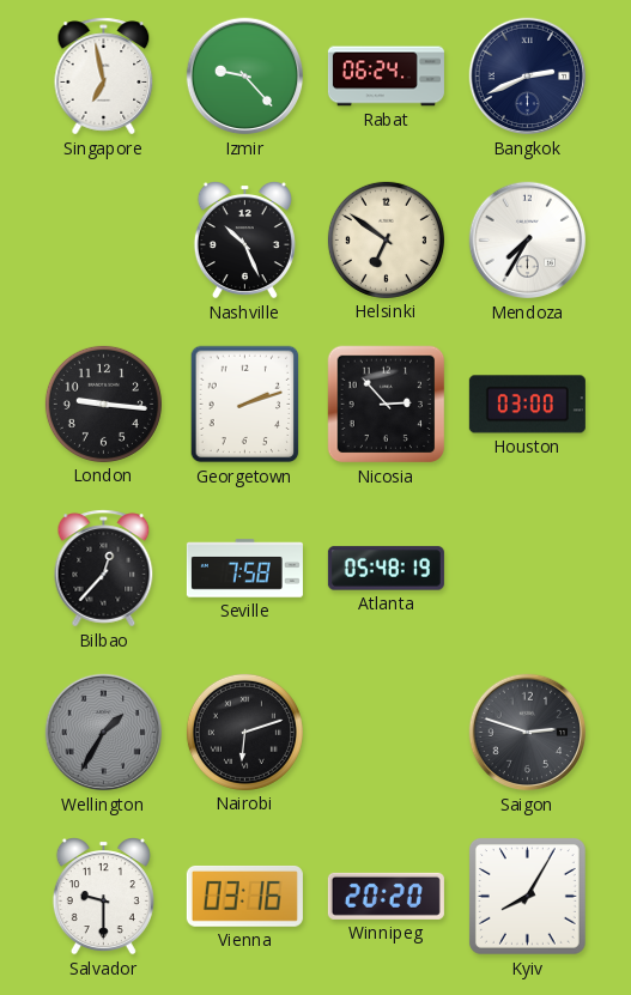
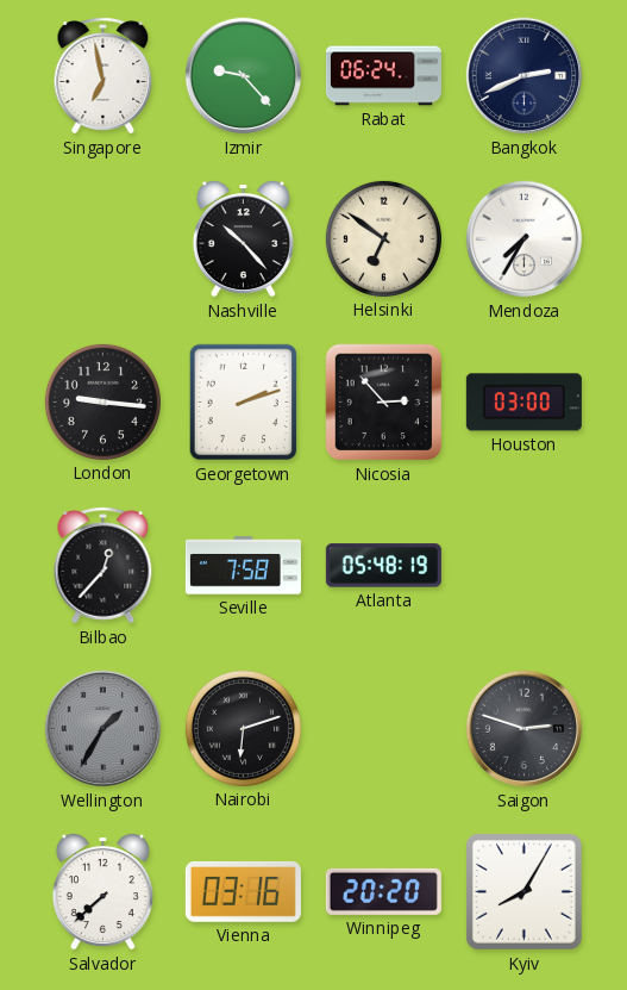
Nashville: 10:26 -> 10:23
Salvador: 9:30 -> 7:38
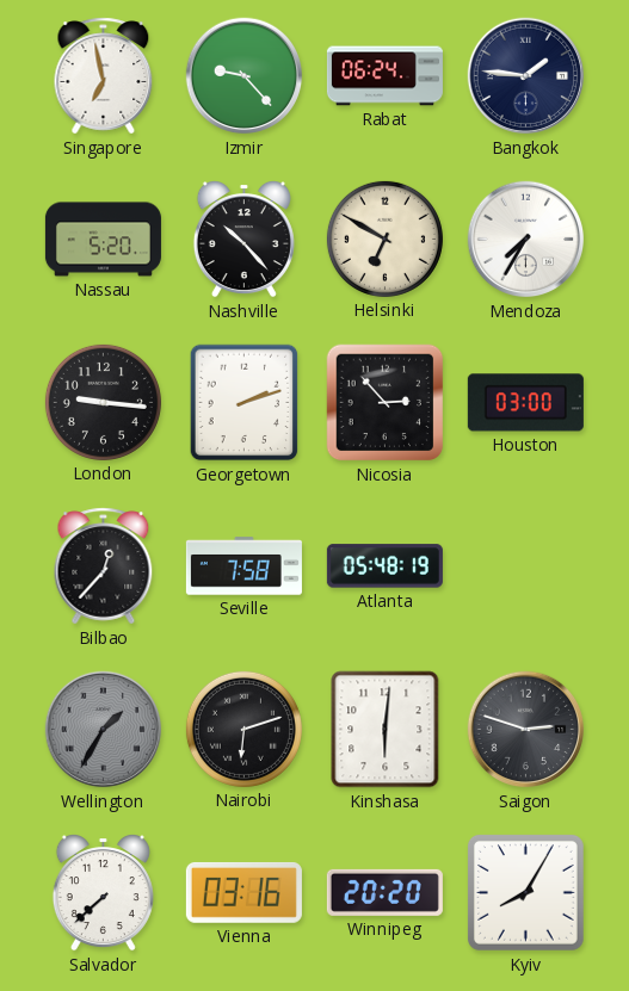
Bangkok: 2:41 -> 1:46
Nassau: none -> 5:20
Helsinki: 6:51 -> 6:50
Kinshasa: none -> 6:01
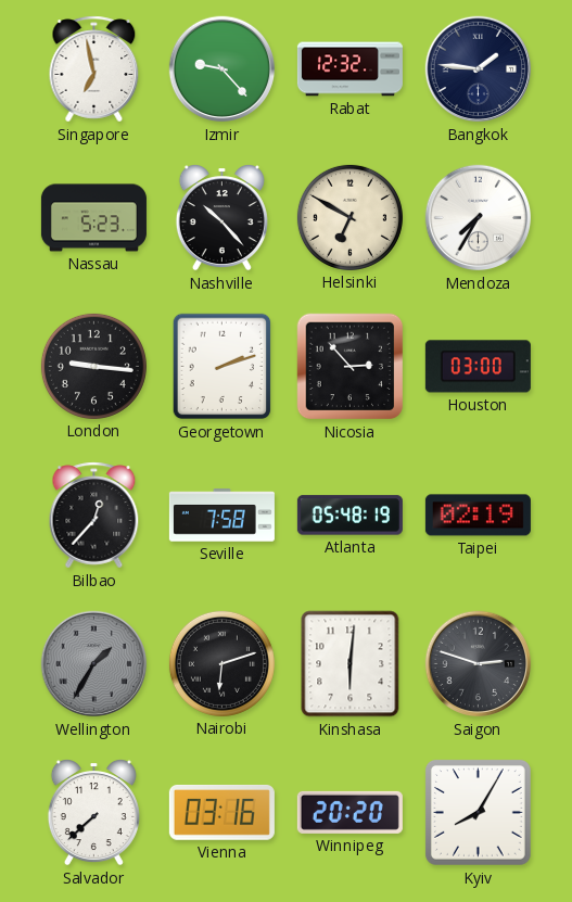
Rabat: 06:24 -> 12:32
Nassau: 5:20 -> 5:23
Taipei: none -> 02:19
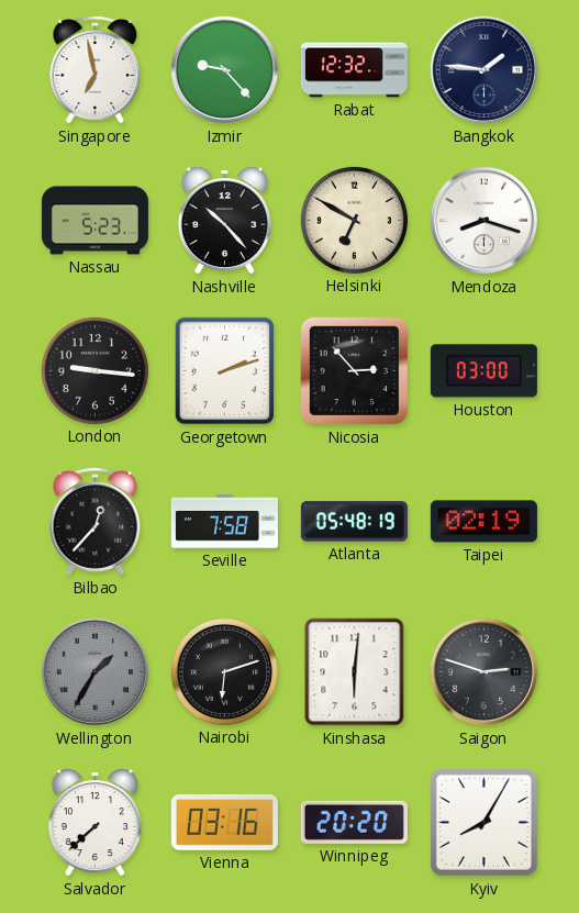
Mendoza: 7:35 -> 8:18
